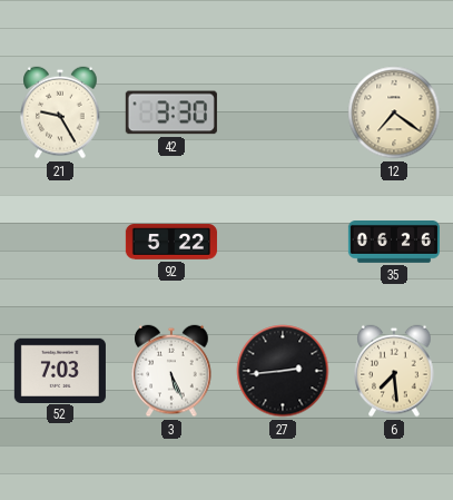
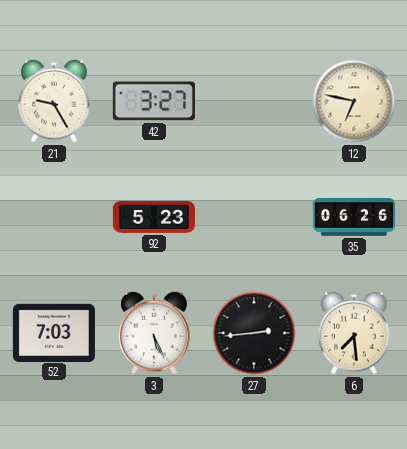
42: 3:30 -> 3:27
12: 7:21 -> 6:47
92: 5:22 -> 5:23
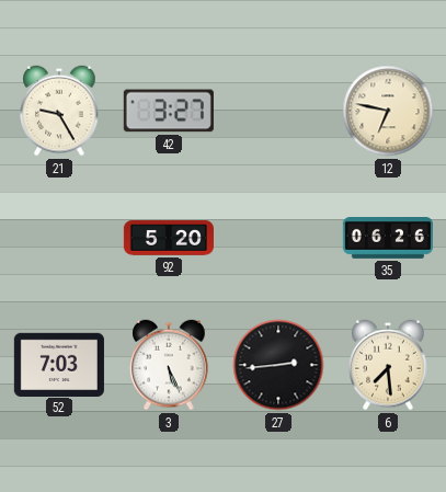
92: 5:23 -> 5:20
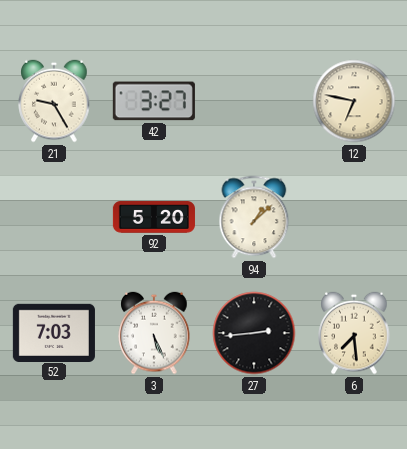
94: none -> 1:08
35: 06:26 -> none
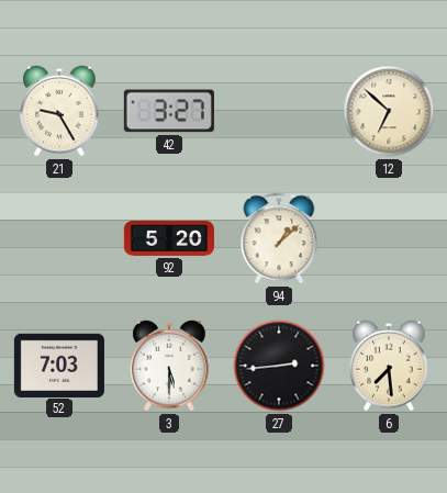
12: 6:47 -> 6:52
3: 5:26 -> 5:30
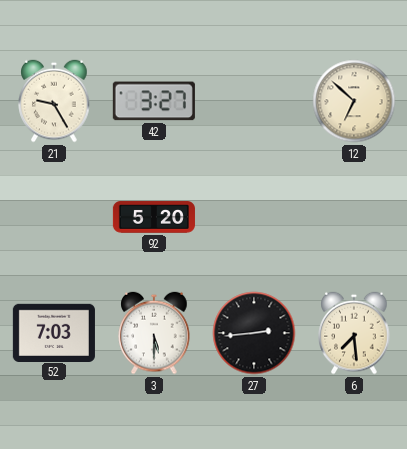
94: 1:08 -> none
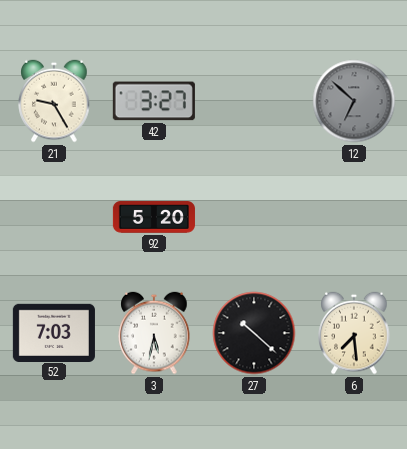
12 dial: cream -> grey
3: 5:30 -> 5:32
27: 2:44 -> 10:22
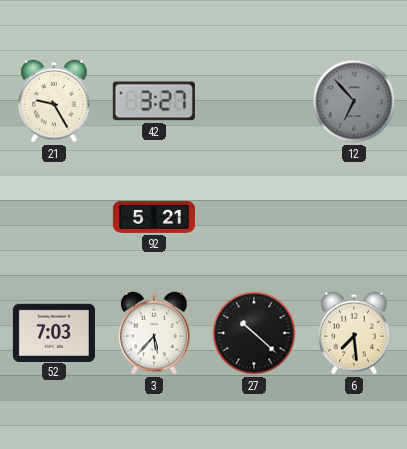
12: 6:52 -> 6:53
92: 5:20 -> 5:21
3: 5:32 -> 5:37
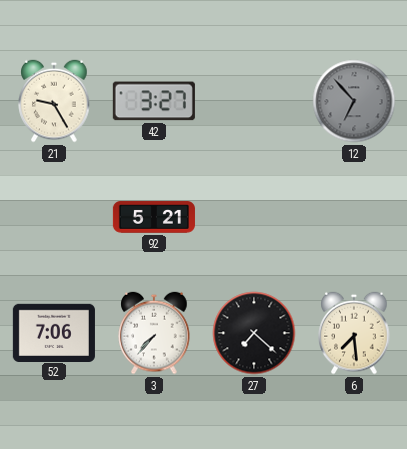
52: 7:03 -> 7:06
3: 5:37 -> 7:37
27: 10:22 -> 7:22
